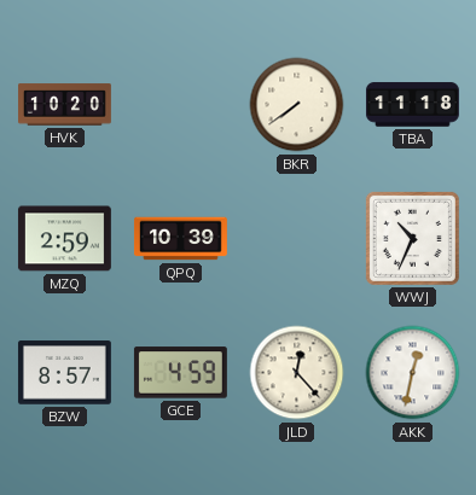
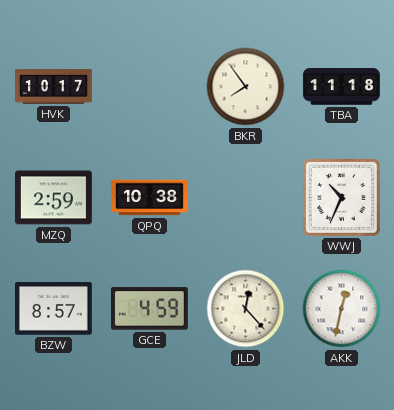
HVK: 10:20 -> 10:17
BKR: 7:39 -> 7:54
QPQ: 10:39 -> 10:38
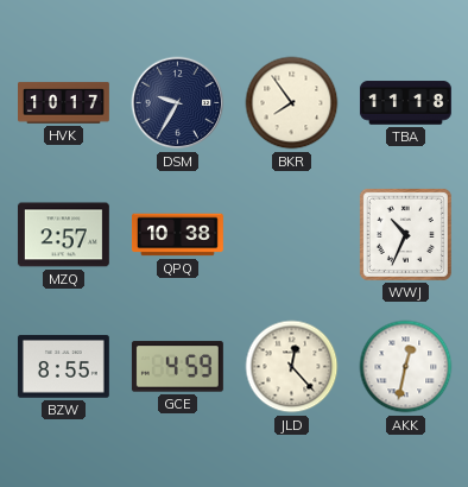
DSM: none -> 9:35
MZQ: 2:59 -> 2:57
BZW: 8:57 -> 8:55
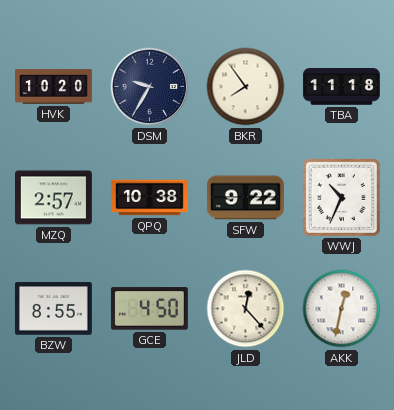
HVK: 10:17 -> 10:20
SFW: none -> 9:22
GCE: 4:59 -> 4:50
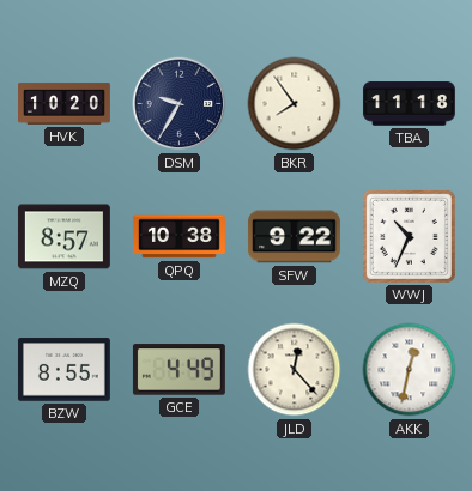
MZQ: 2:57 -> 8:57
GCE: 4:50 -> 4:49
